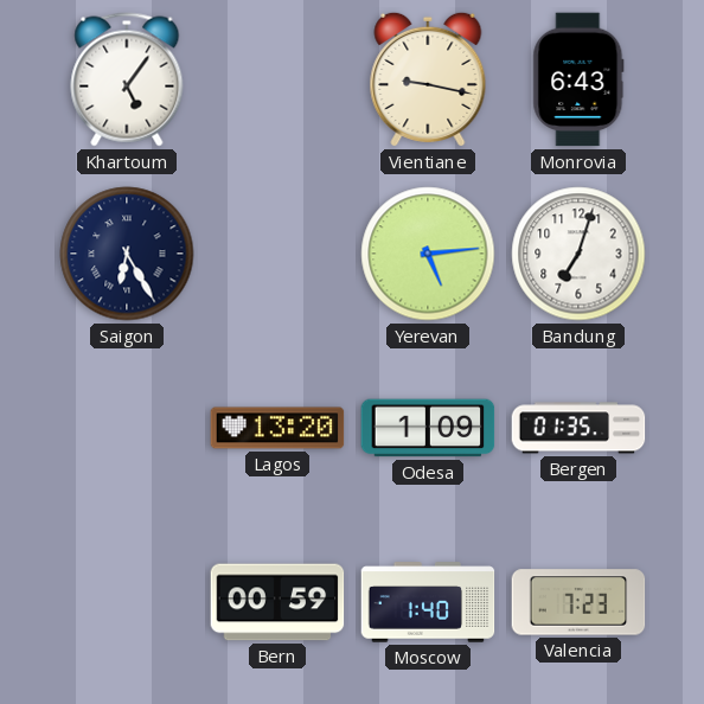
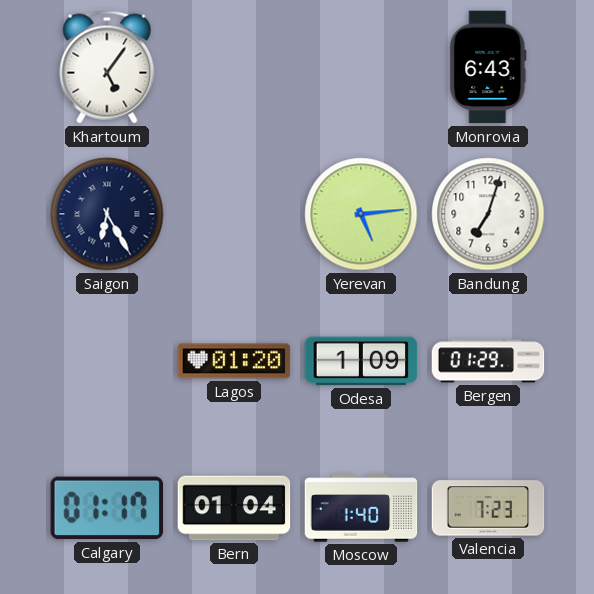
Vientiane: 9:17 -> none
Lagos: 13:20 -> 01:20
Bergen: 01:35 -> 01:29
Calgary: none -> 01:17
Bern: 00:59 -> 01:04
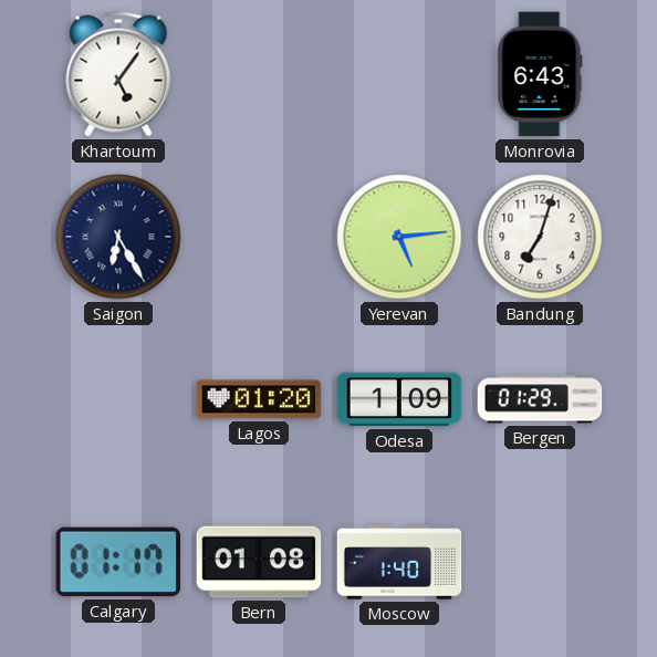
Bern: 01:04 -> 01:08
Valencia: 7:23 -> none
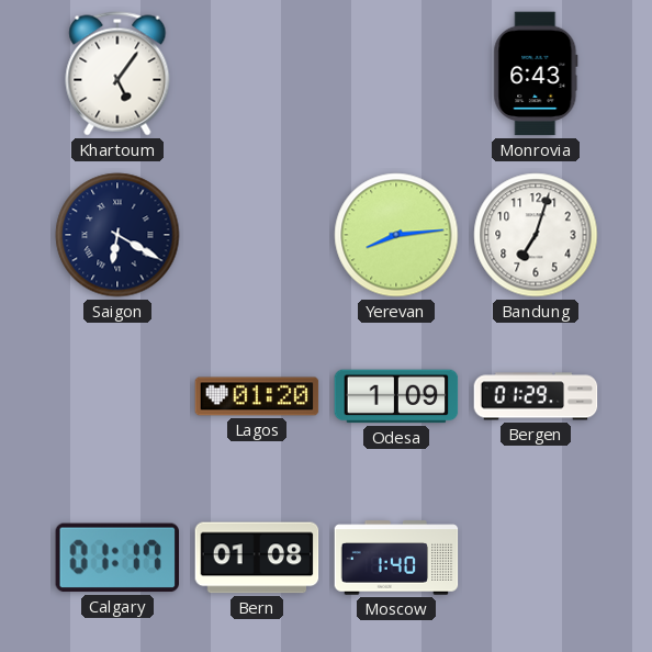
Saigon: 6:25 -> 6:20
Yerevan: 5:14 -> 8:14
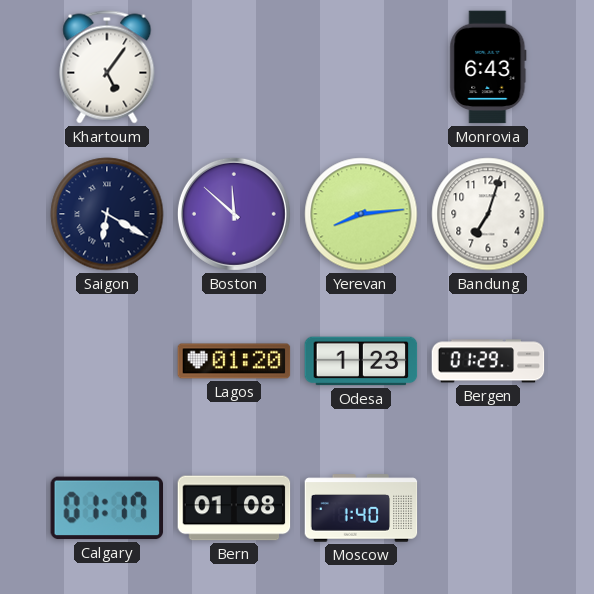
Boston: none -> 11:52
Odesa: 1:09 -> 1:23
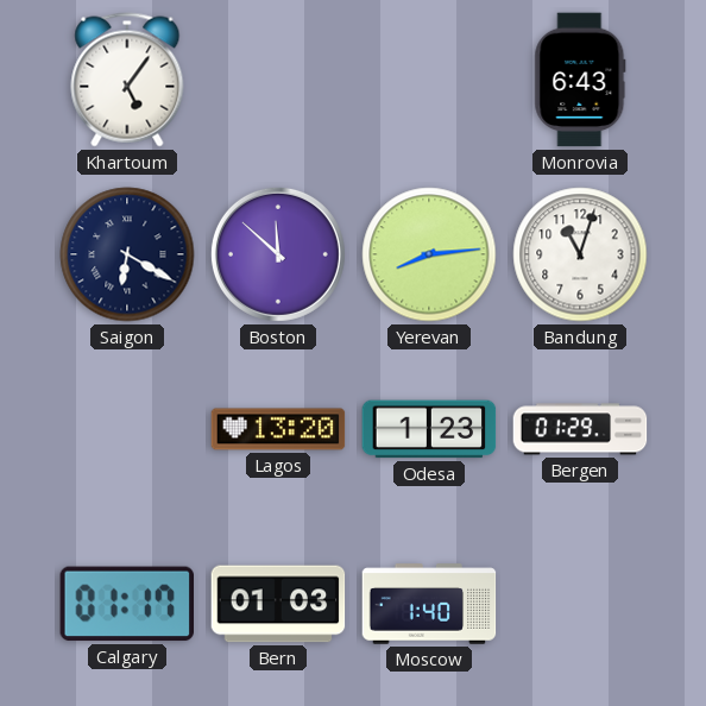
Bandung: 7:03 -> 11:03
Lagos: 01:20 -> 13:20
Bern: 01:08 -> 01:03
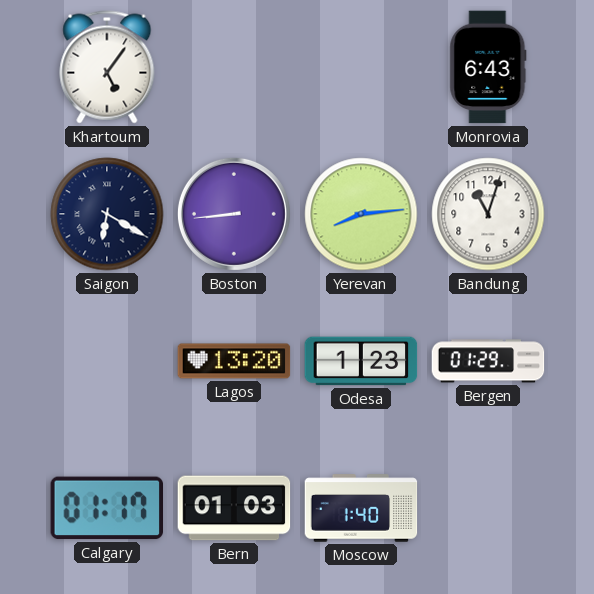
Boston: 11:52 -> 8:44
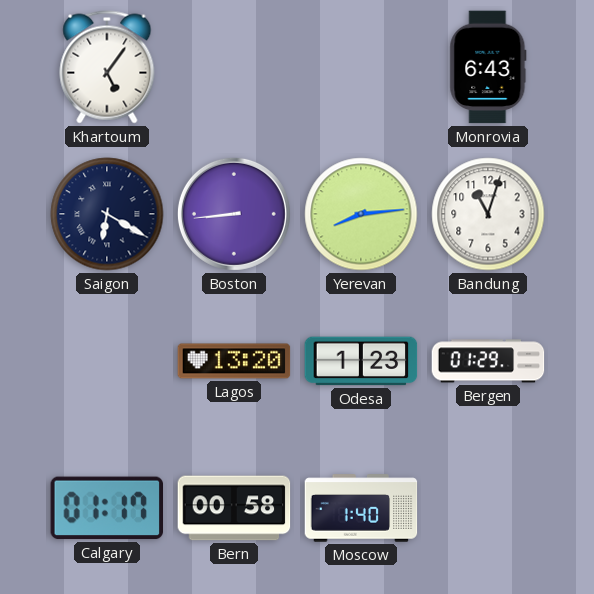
Bern: 01:03 -> 00:58
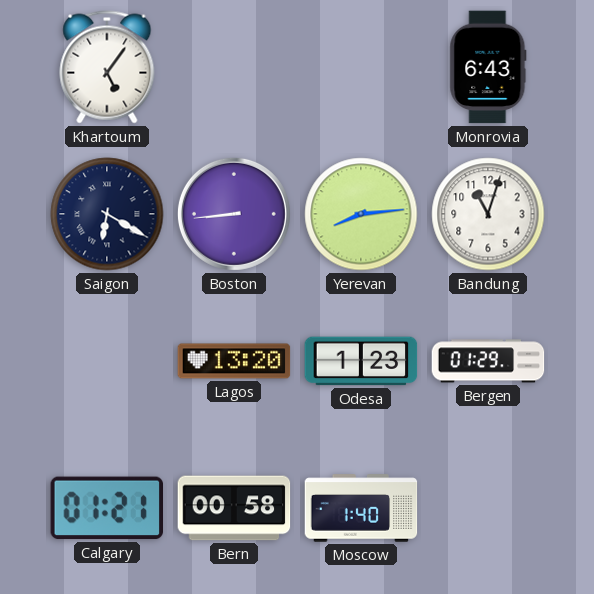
Calgary: 01:17 -> 01:21
